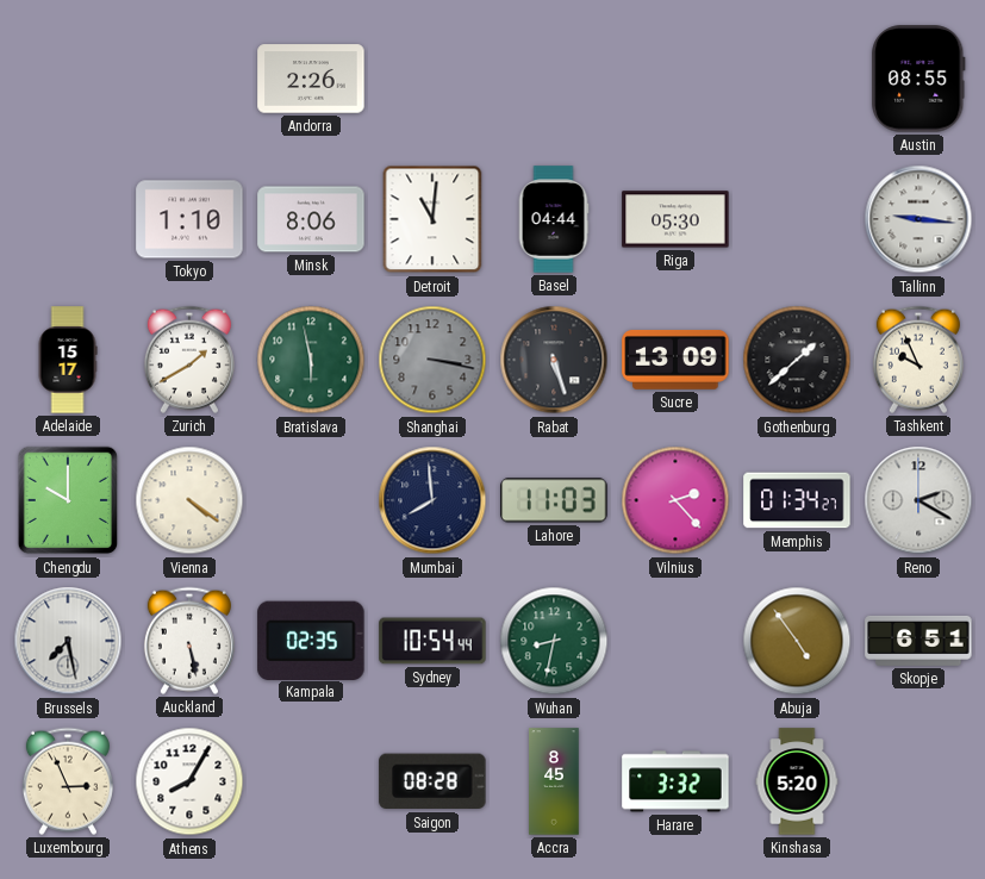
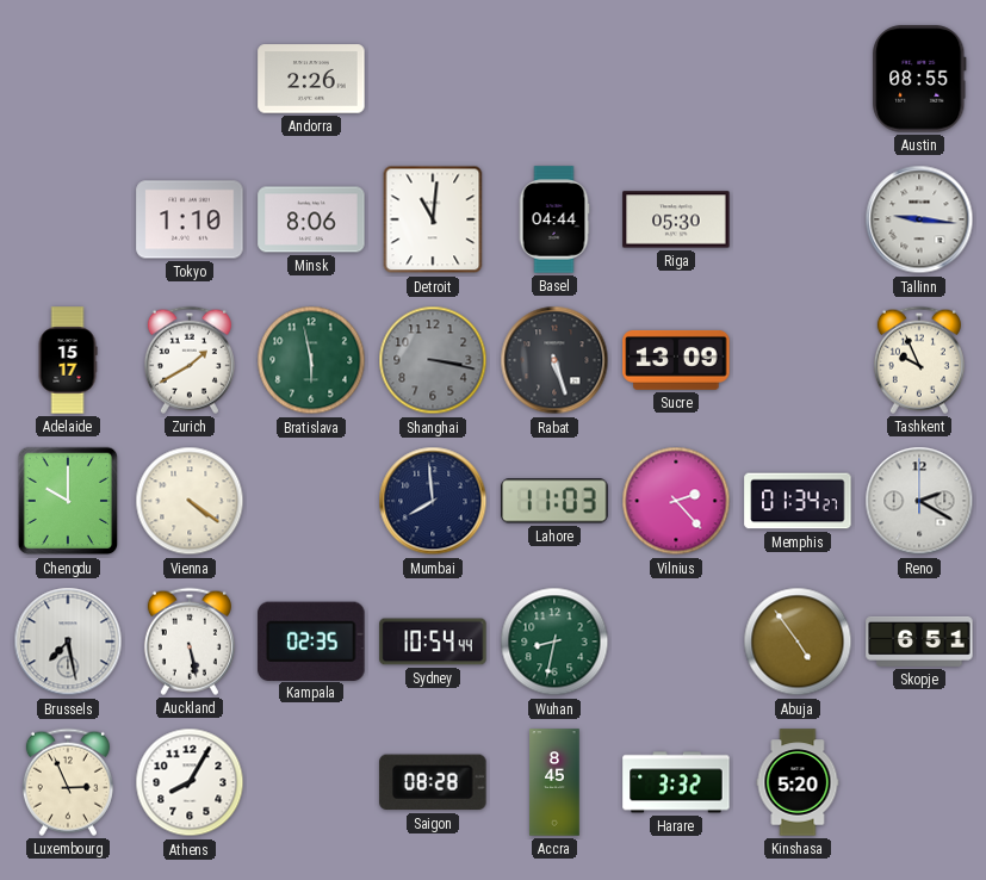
Gothenburg: 1:38 -> none
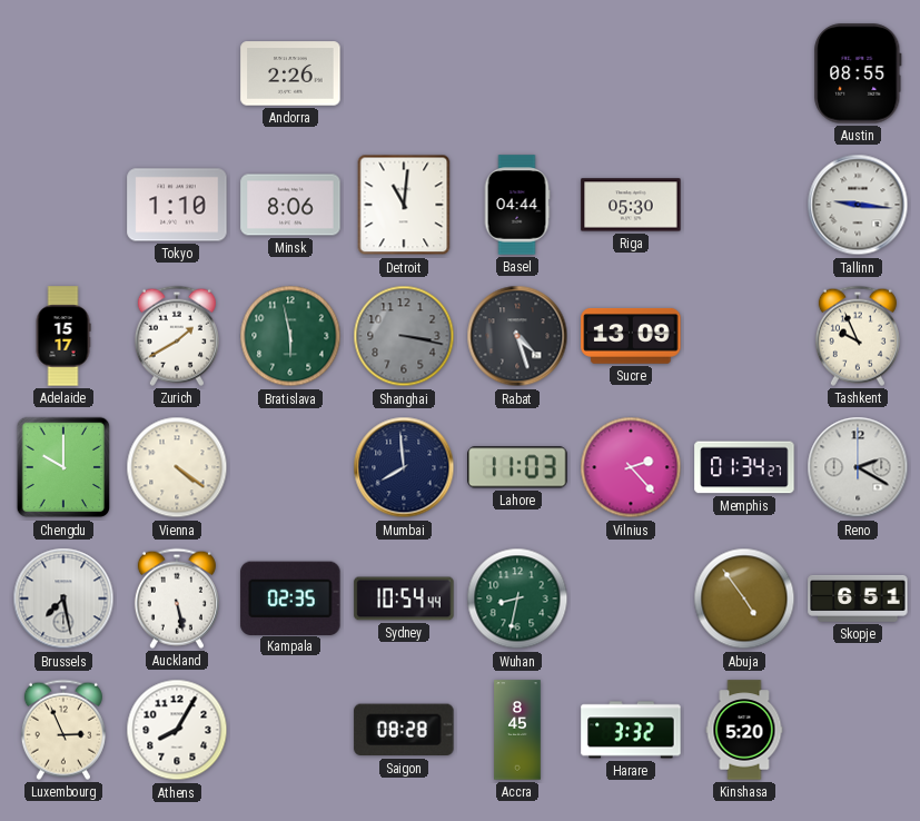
Rabat: 5:27 -> 4:27
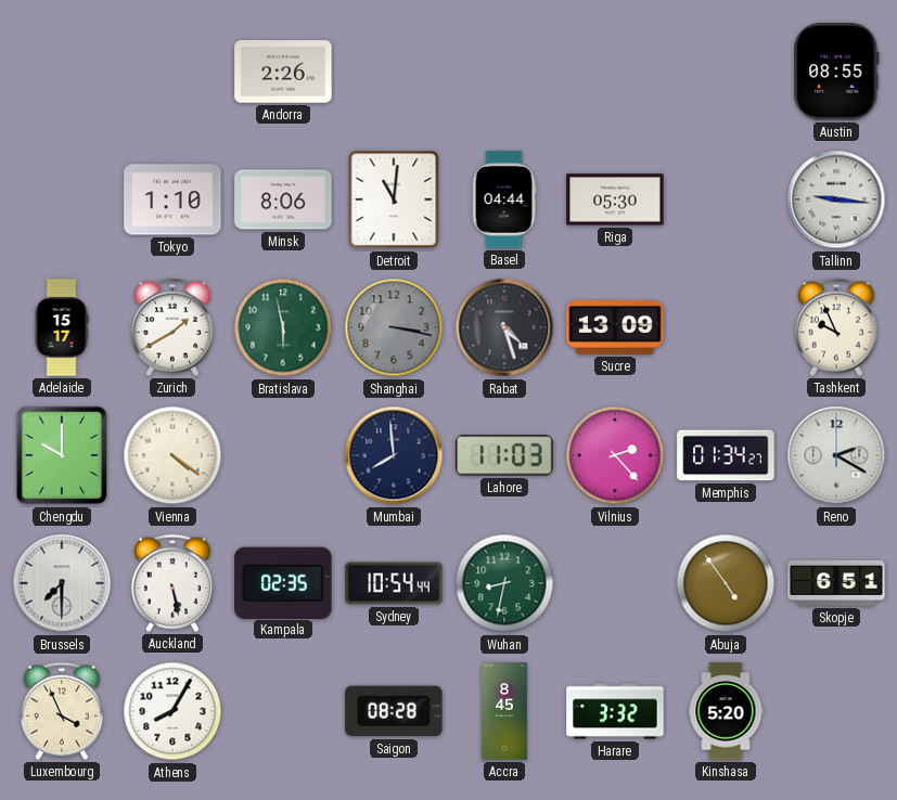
Brussels: 7:28 -> 7:30
Luxembourg: 2:56 -> 3:56
